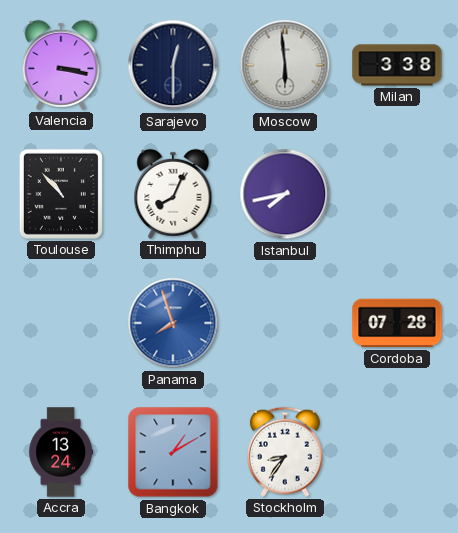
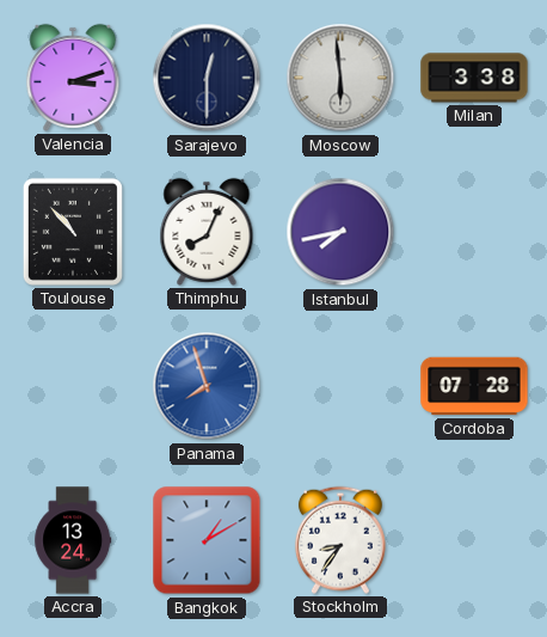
Valencia: 3:17 -> 3:12
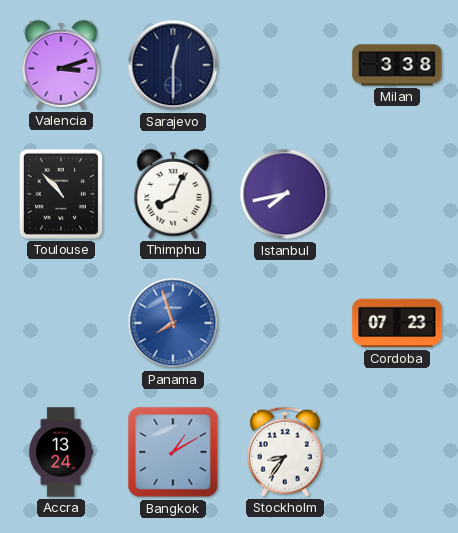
Moscow: 5:59 -> none
Cordoba: 07:28 -> 07:23
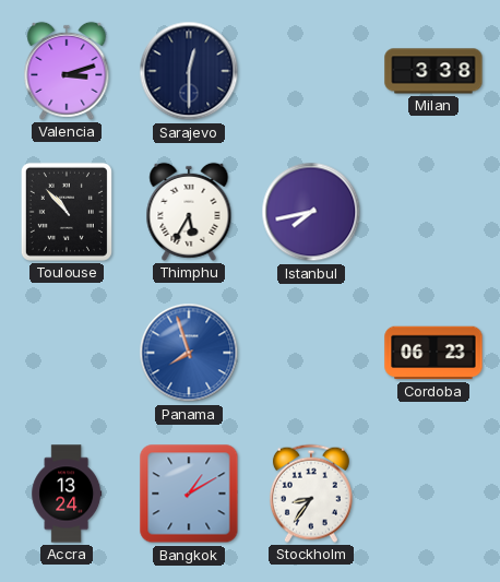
Thimphu: 8:04 -> 5:35
Cordoba: 07:23 -> 06:23
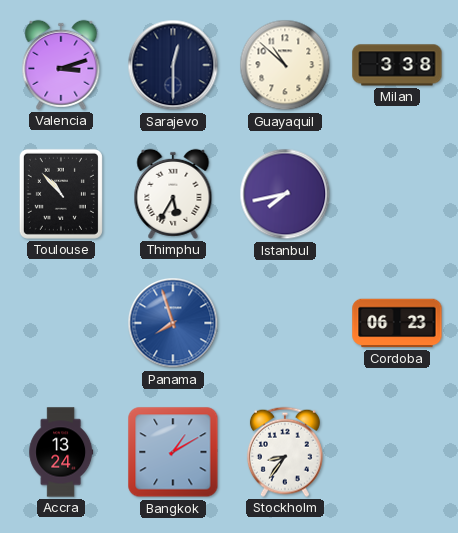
Guayaquil: none -> 10:52
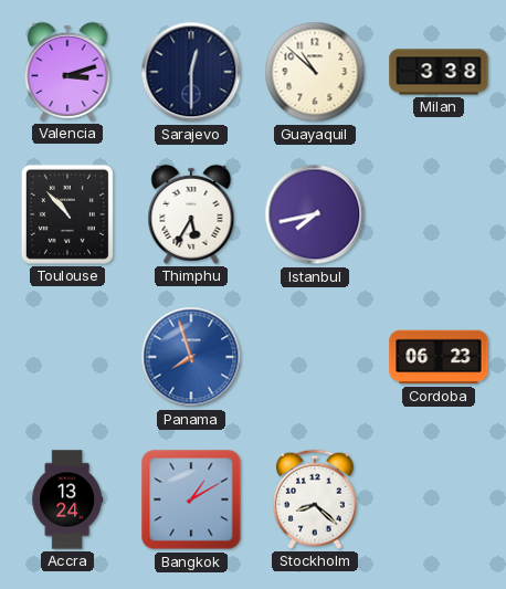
Stockholm: 8:36 -> 8:22
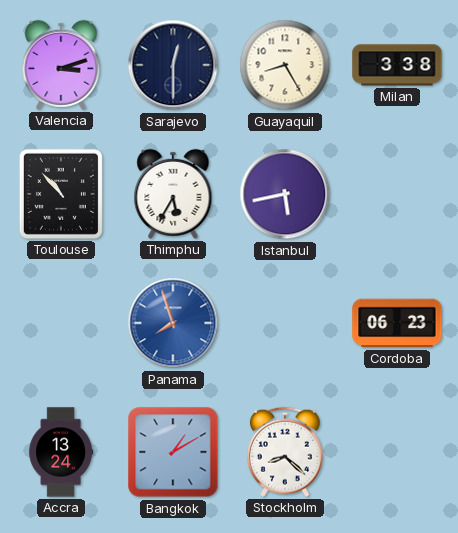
Guayaquil: 10:52 -> 8:25
Istanbul: 7:43 -> 5:43
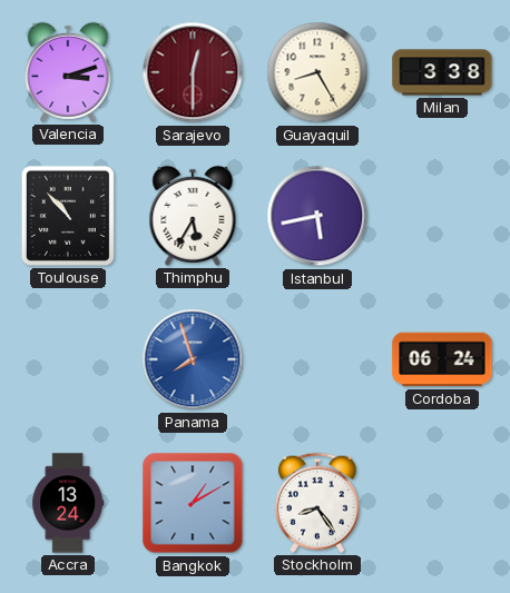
Sarajevo dial: navy -> burgundy
Cordoba: 06:23 -> 06:24
Stockholm: 8:22 -> 8:24
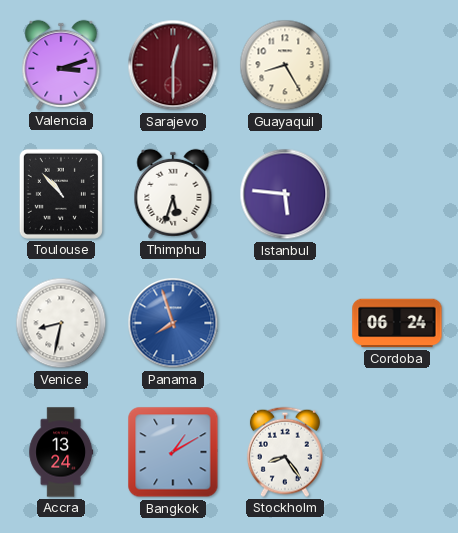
Milan: 3:38 -> none
Thimphu: 5:35 -> 5:33
Istanbul: 5:43 -> 5:46
Venice: none -> 8:32
